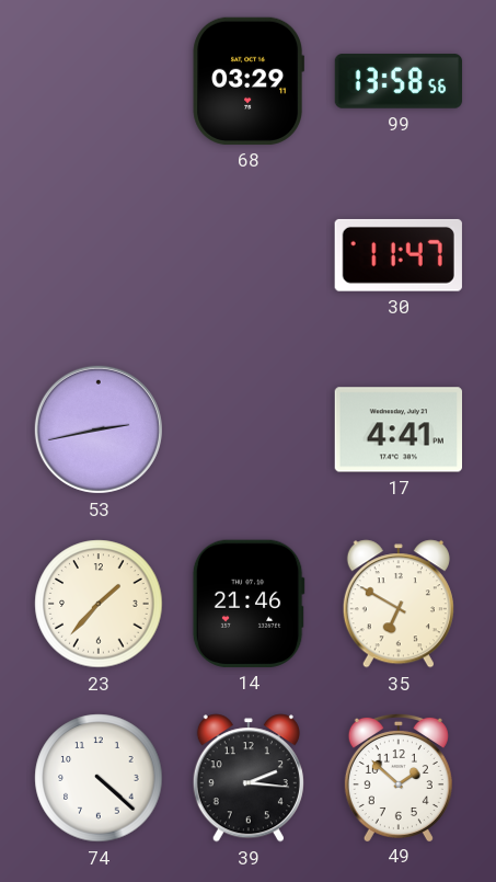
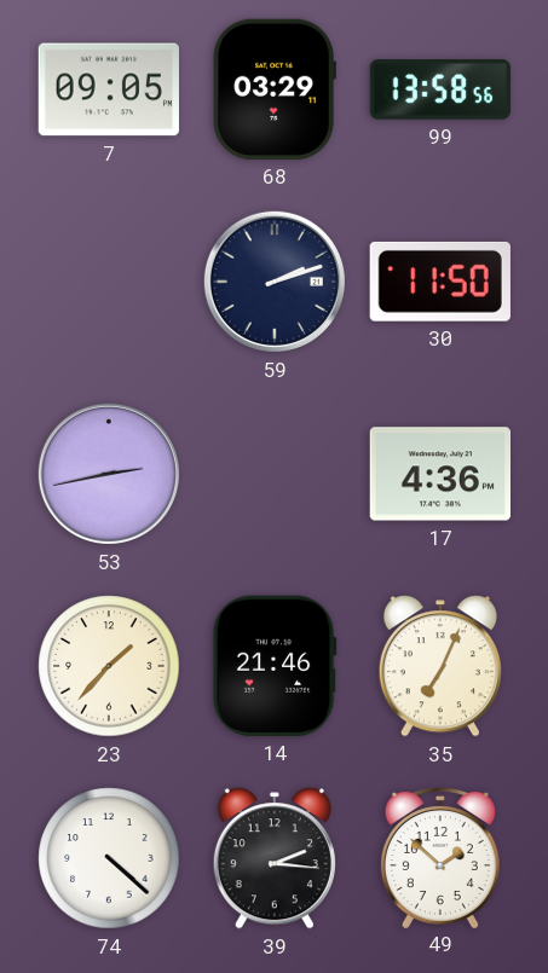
7: none -> 09:05
59: none -> 2:12
30: 11:47 -> 11:50
17: 4:41 -> 4:36
35: 6:50 -> 7:04
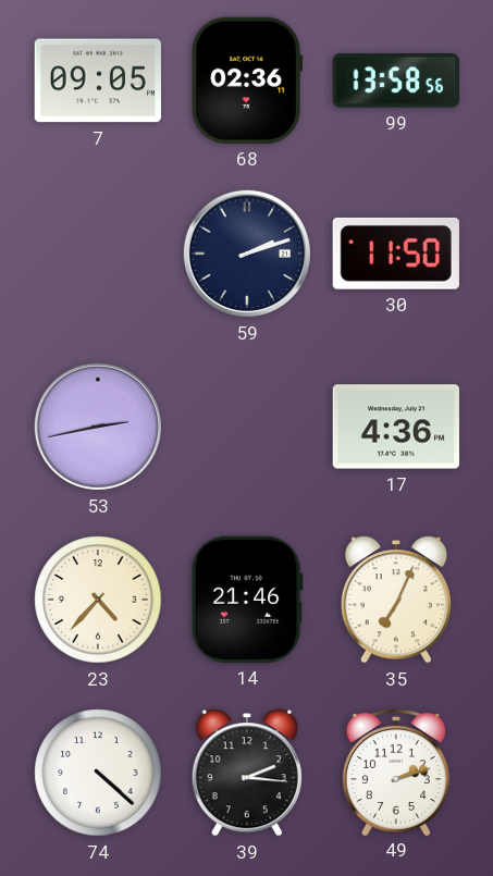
68: 03:29 -> 02:36
23: 1:37 -> 4:37
49: 1:52 -> 2:12
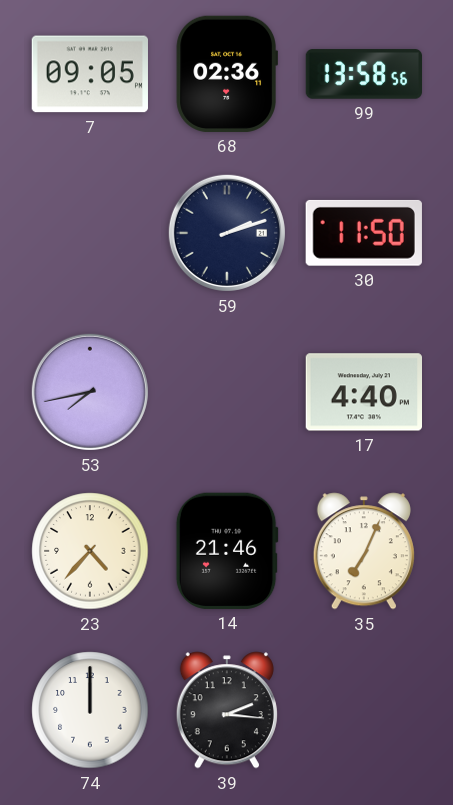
53: 2:43 -> 7:43
17: 4:36 -> 4:40
74: 4:22 -> 12:00
49: 2:12 -> none
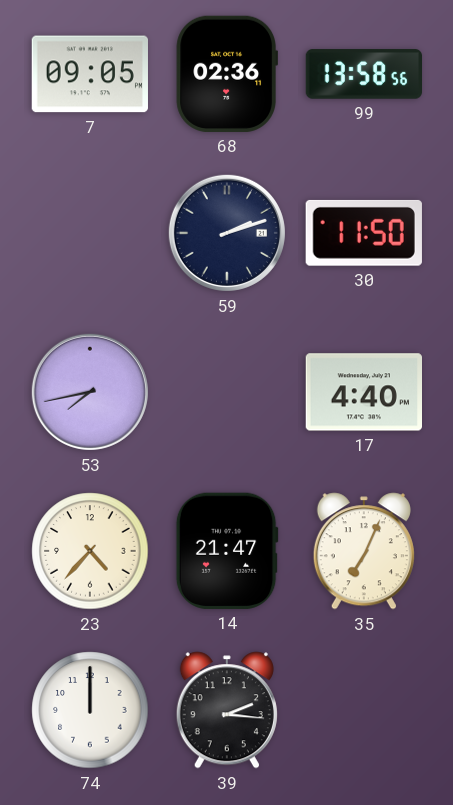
14: 21:46 -> 21:47
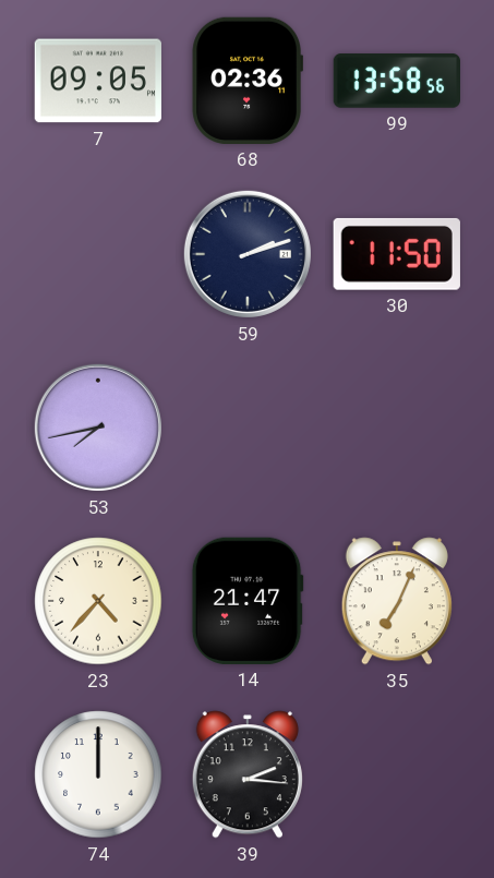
17: 4:40 -> none
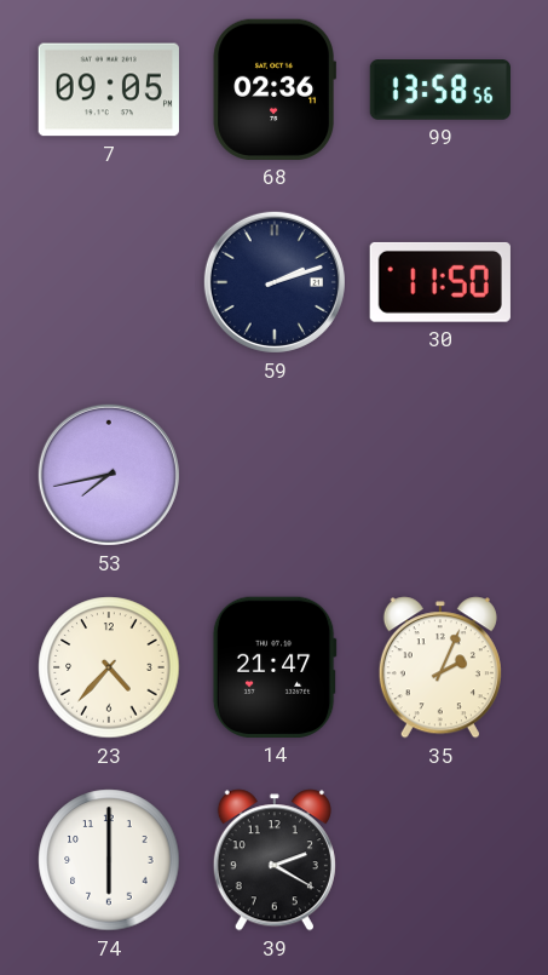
35: 7:04 -> 2:04
74: 12:00 -> 6:00
39: 2:16 -> 2:20
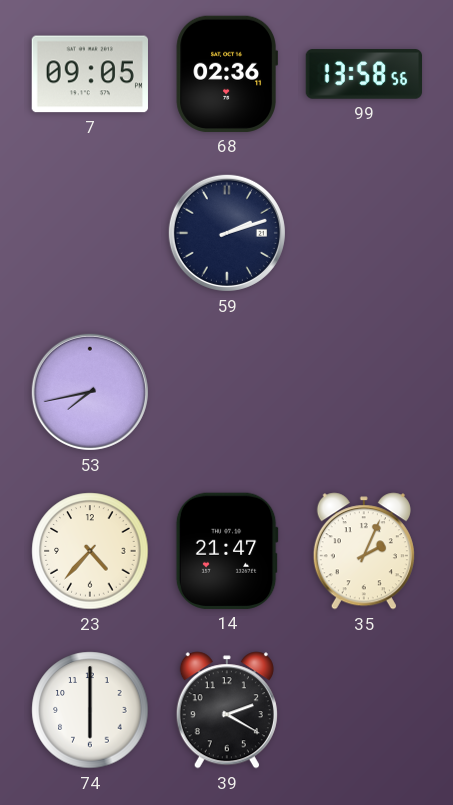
30: 11:50 -> none
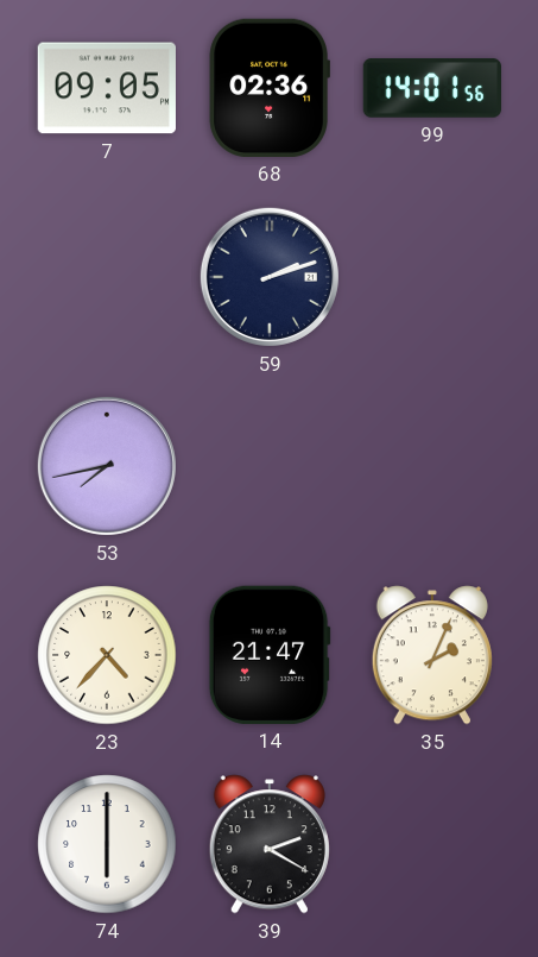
99: 13:58 -> 14:01
